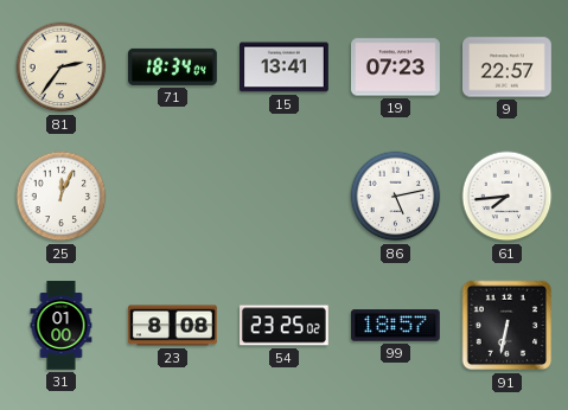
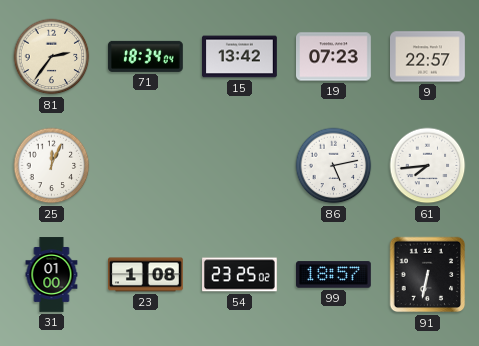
15: 13:41 -> 13:42
23: 8:08 -> 1:08
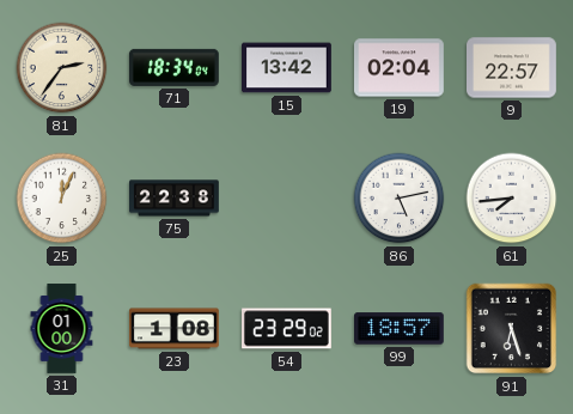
19: 07:23 -> 02:04
75: none -> 22:38
54: 23:25 -> 23:29
91: 6:32 -> 6:27
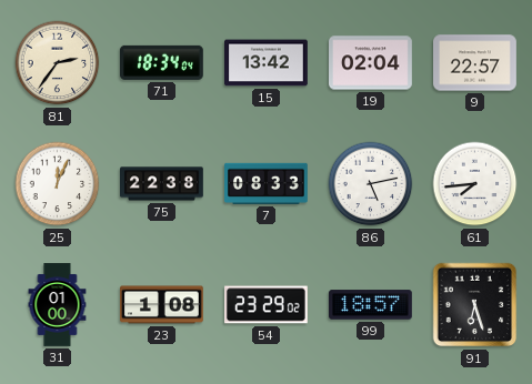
7: none -> 08:33
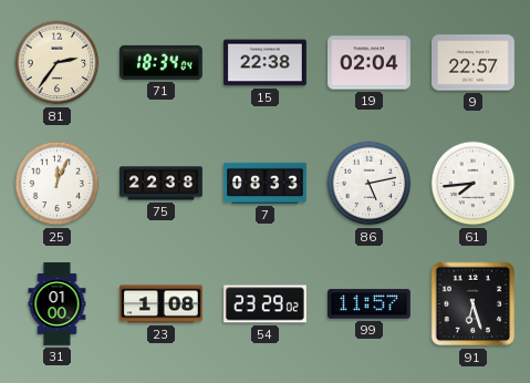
15: 13:42 -> 22:38
99: 18:57 -> 11:57
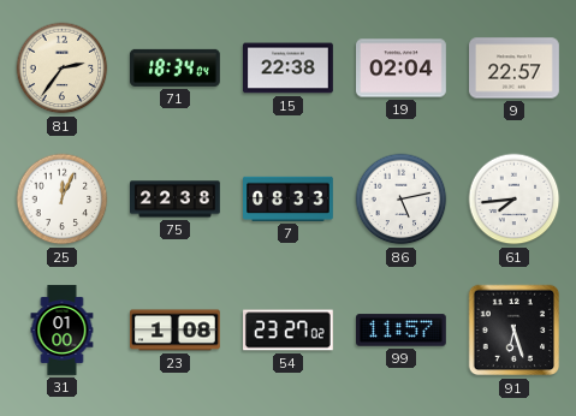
54: 23:29 -> 23:27
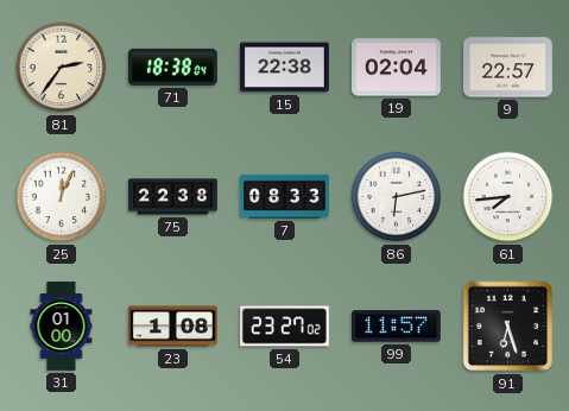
71: 18:34 -> 18:38
86: 5:13 -> 6:13
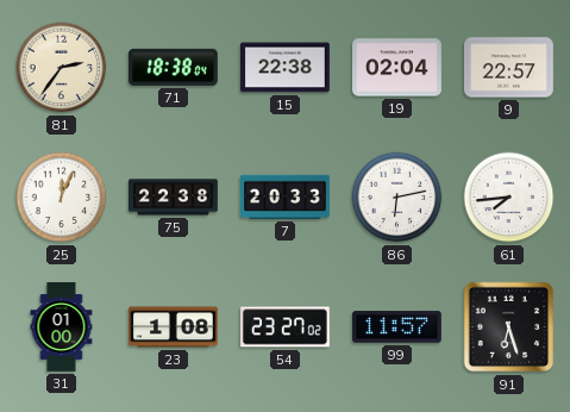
7: 08:33 -> 20:33
